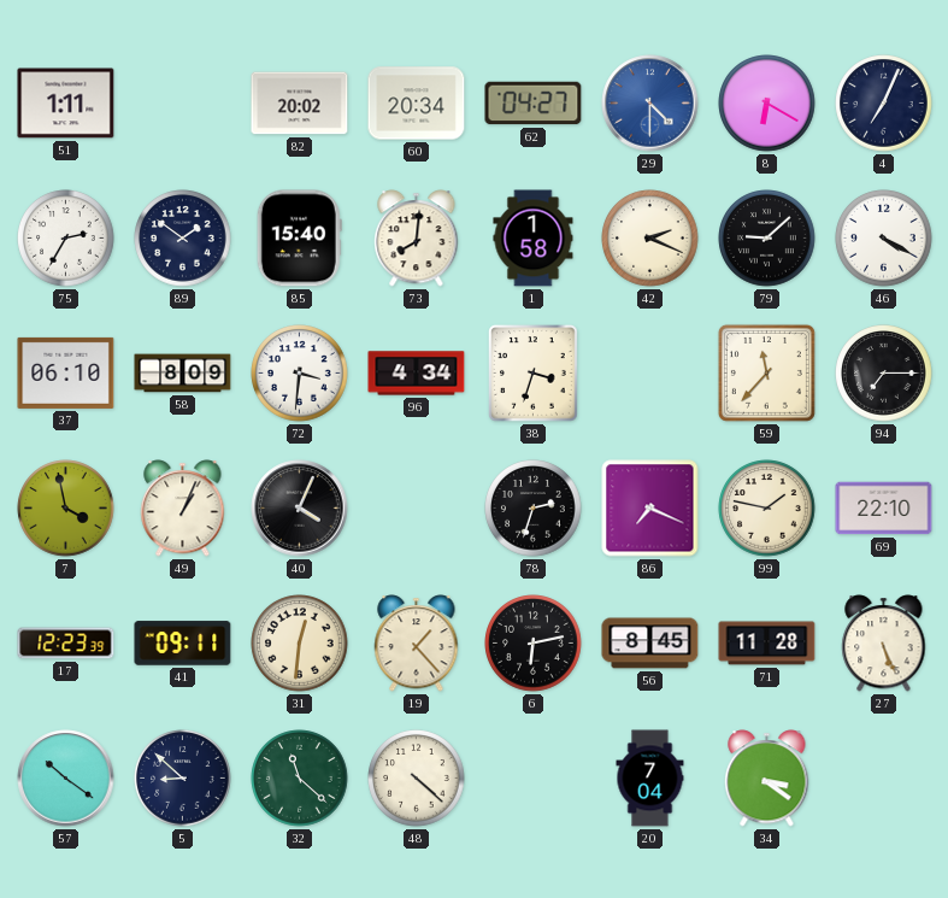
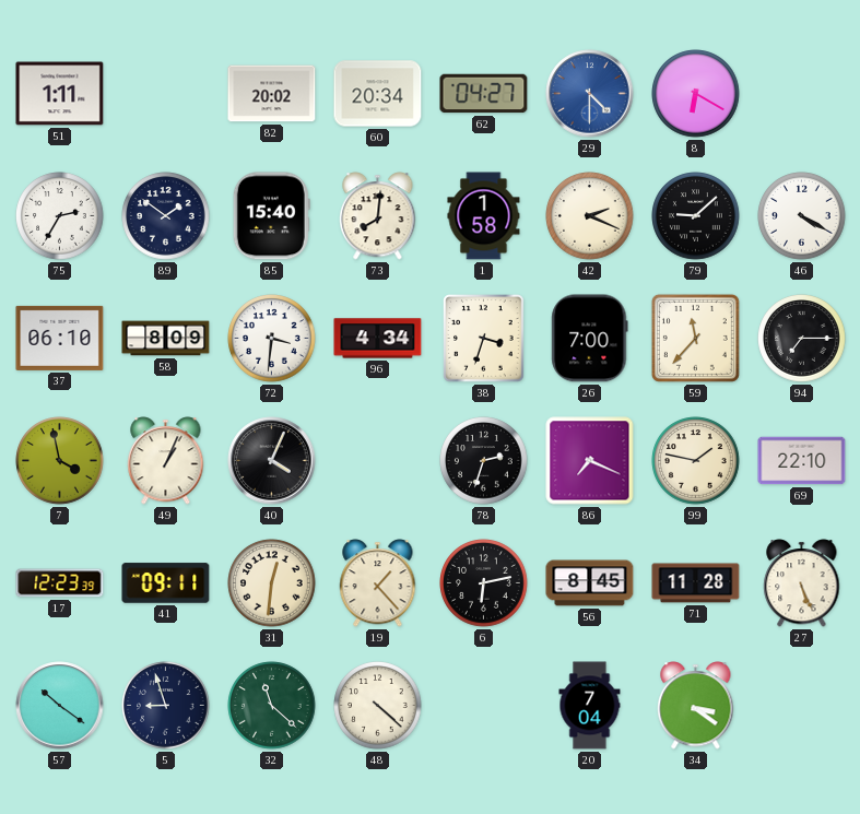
4: 7:04 -> none
26: none -> 7:00
5: 8:52 -> 8:57
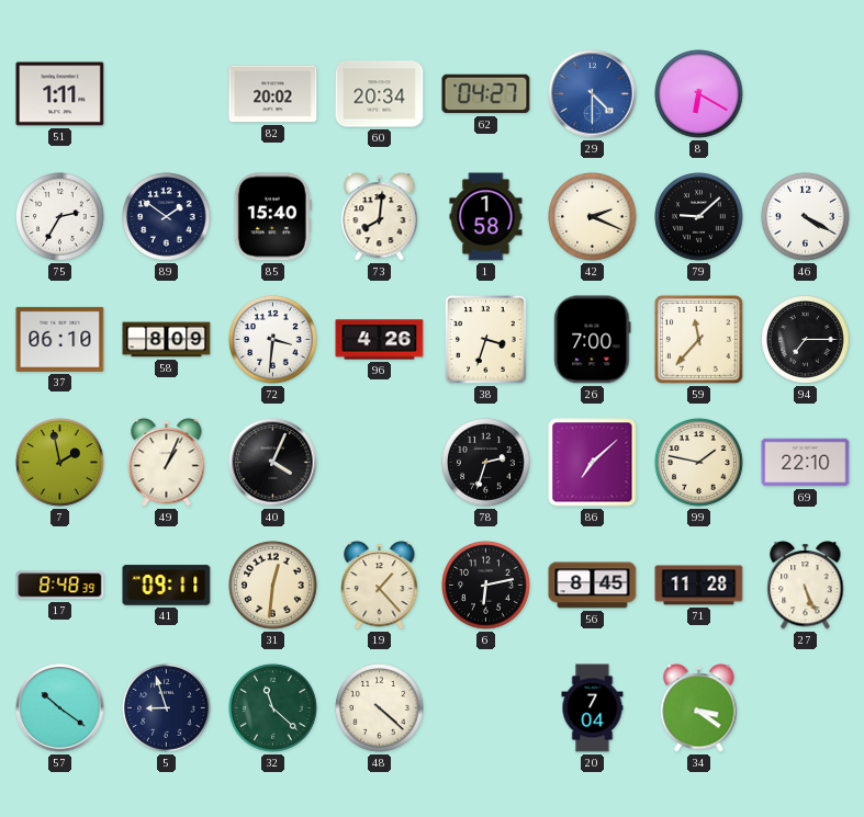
96: 4:34 -> 4:26
7: 3:58 -> 1:58
86: 7:19 -> 7:08
17: 12:23 -> 8:48
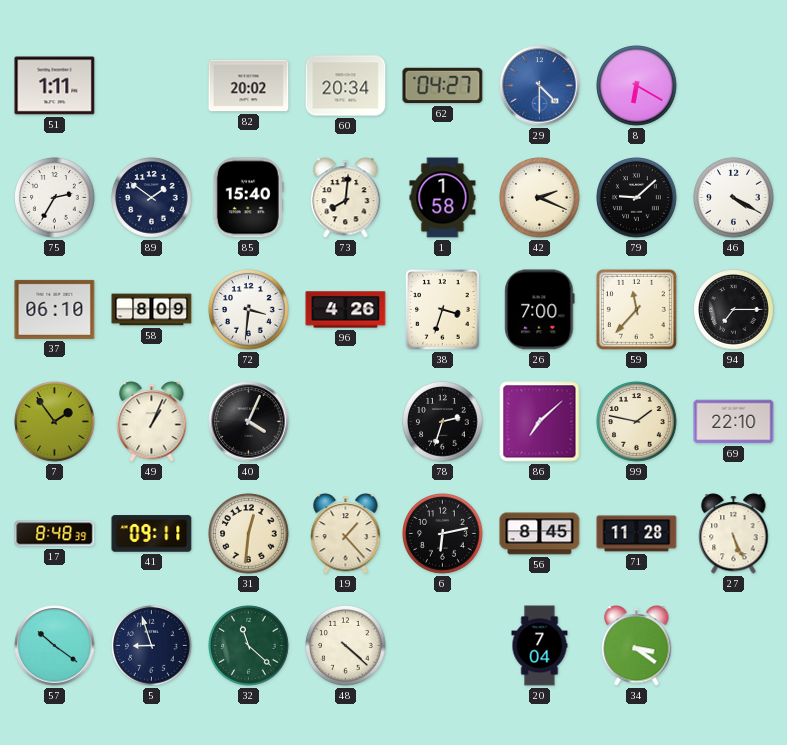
7: 1:58 -> 1:54
